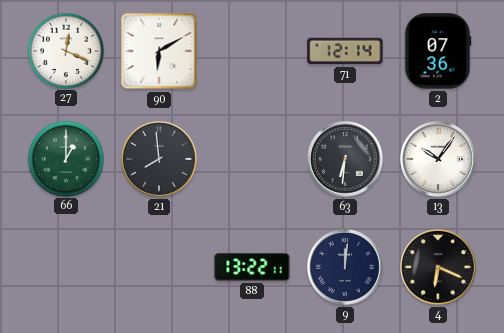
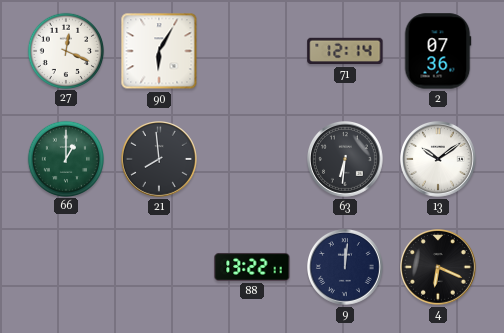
90: 6:10 -> 6:05
13: 10:06 -> 10:09
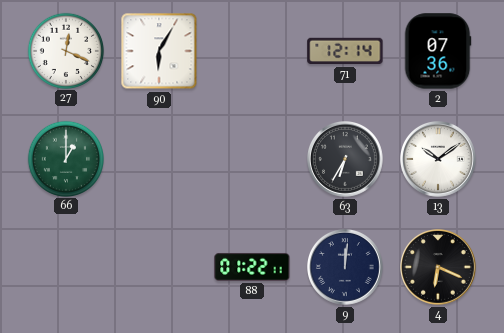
21: 7:59 -> none
63: 6:31 -> 6:35
88: 13:22 -> 01:22
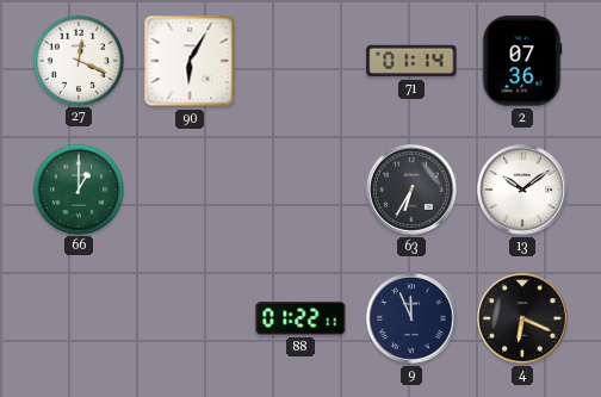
71: 12:14 -> 01:14
9: 12:01 -> 11:56
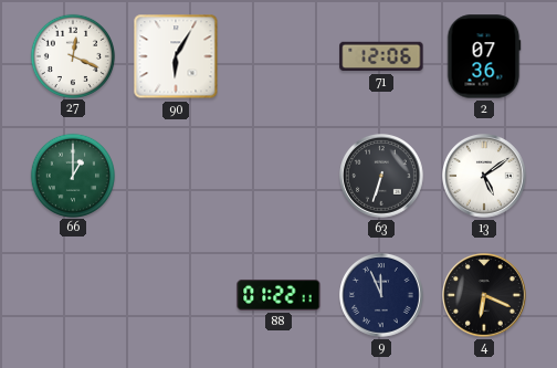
71: 01:14 -> 12:06
63: 6:35 -> 6:33
13: 10:09 -> 5:09
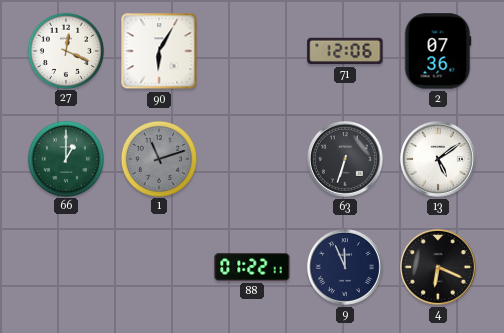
1: none -> 11:12
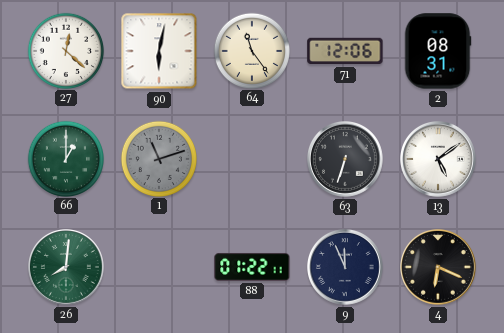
27: 12:19 -> 12:22
90: 6:05 -> 6:02
64: none -> 11:24
2: 07:36 -> 08:31
26: none -> 8:01
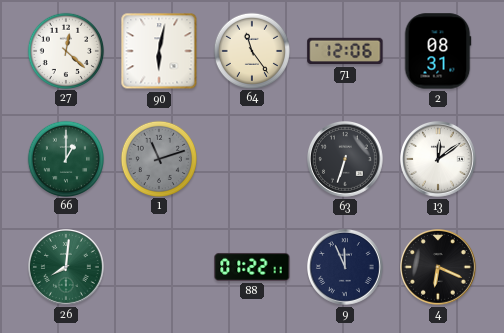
13: 5:09 -> 12:09
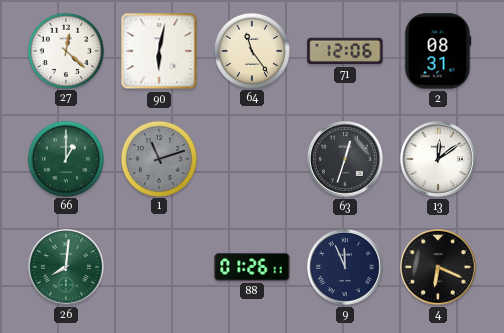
63: 6:33 -> 12:33
88: 01:22 -> 01:26
